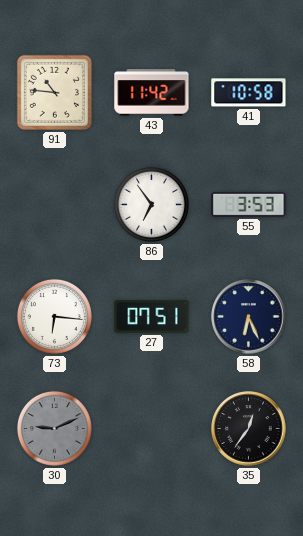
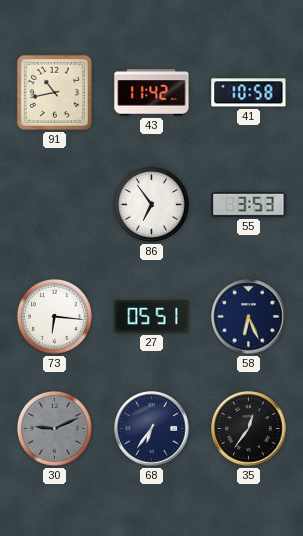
91: 10:46 -> 10:43
27: 07:51 -> 05:51
68: none -> 6:36
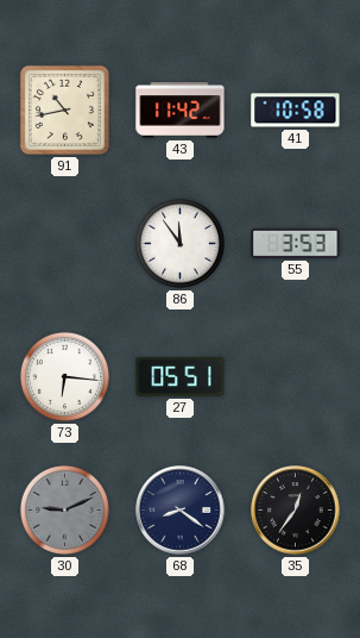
86: 6:54 -> 11:54
58: 6:26 -> none
68: 6:36 -> 8:21
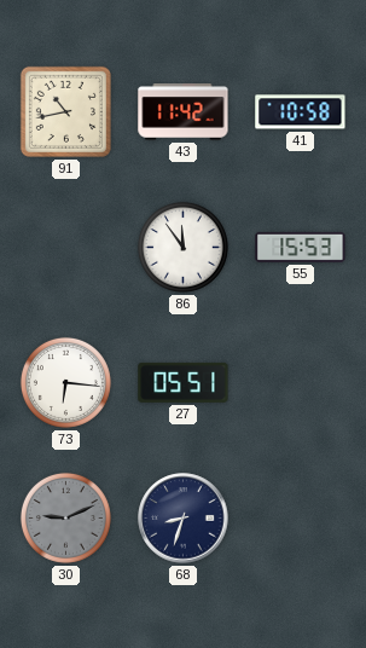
55: 3:53 -> 15:53
68: 8:21 -> 8:33
35: 12:36 -> none
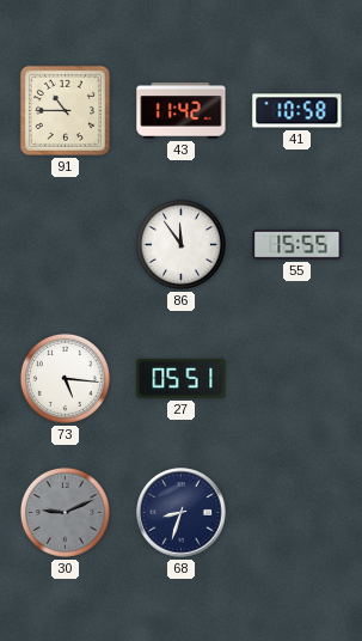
91: 10:43 -> 10:45
55: 15:53 -> 15:55
73: 6:16 -> 5:16
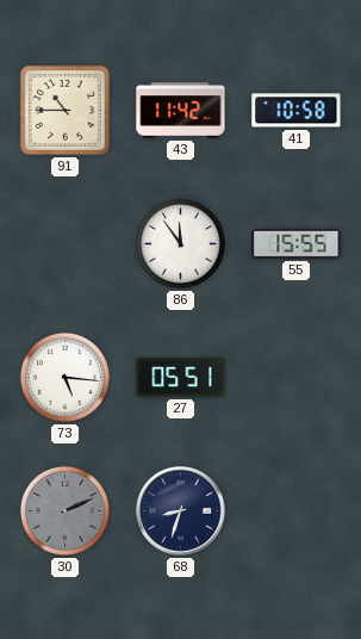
30: 9:11 -> 2:11
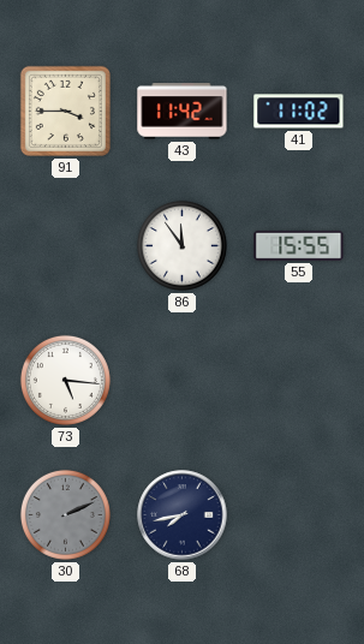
91: 10:45 -> 3:45
41: 10:58 -> 11:02
27: 05:51 -> none
68: 8:33 -> 7:43
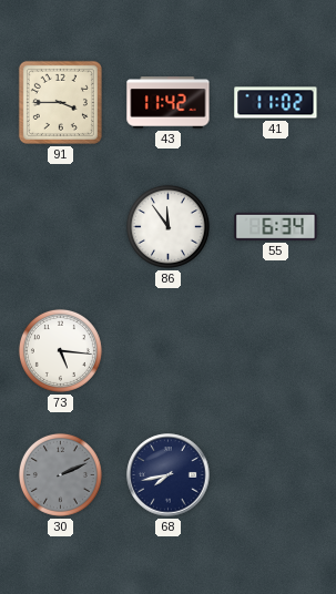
55: 15:55 -> 6:34
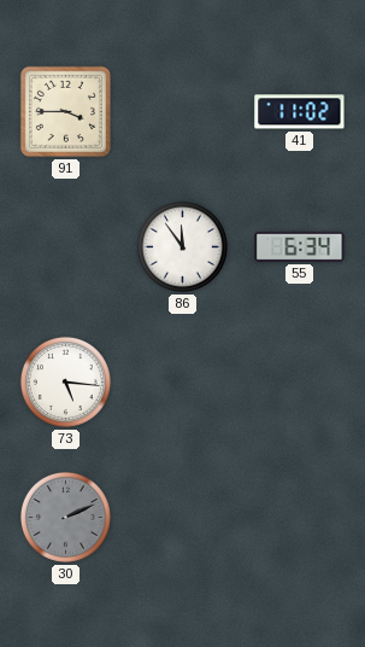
43: 11:42 -> none
68: 7:43 -> none
